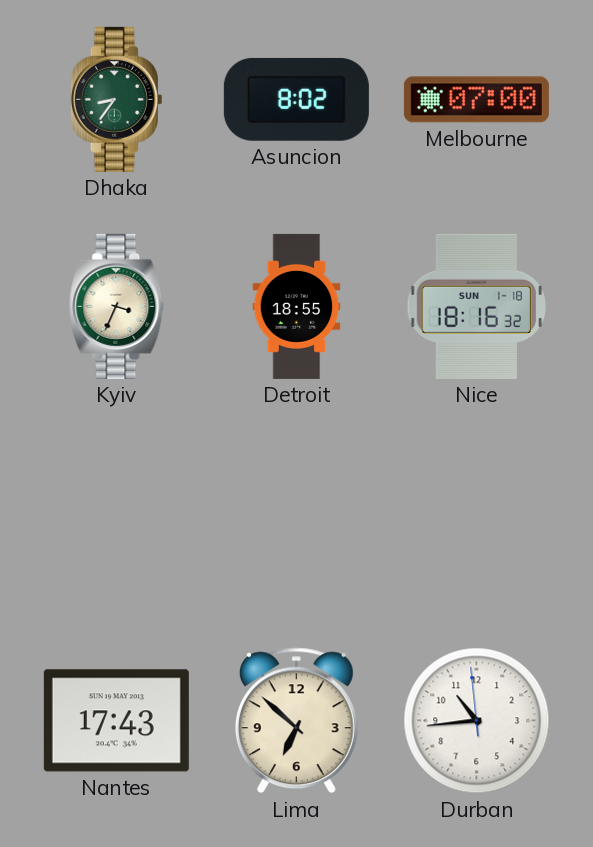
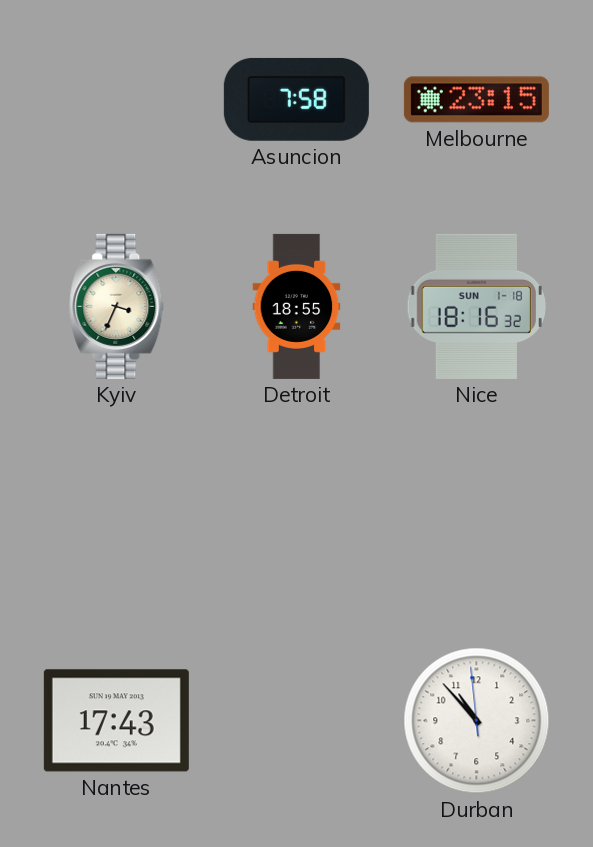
Dhaka: 8:36 -> none
Asuncion: 8:02 -> 7:58
Melbourne: 07:00 -> 23:15
Lima: 6:52 -> none
Durban: 10:43 -> 10:52
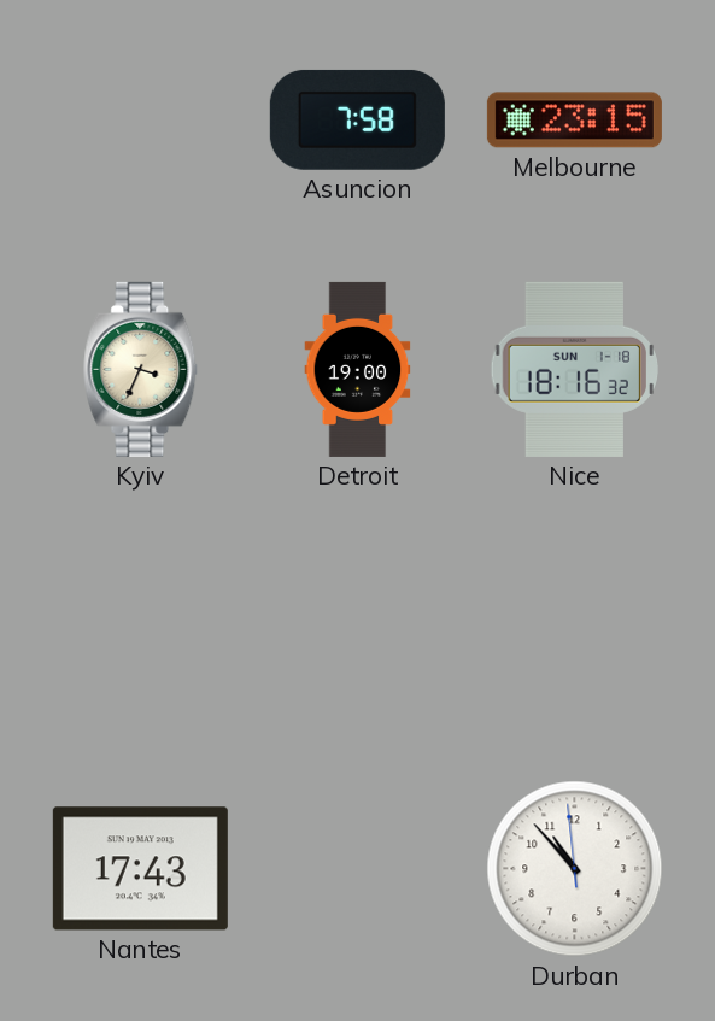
Detroit: 18:55 -> 19:00
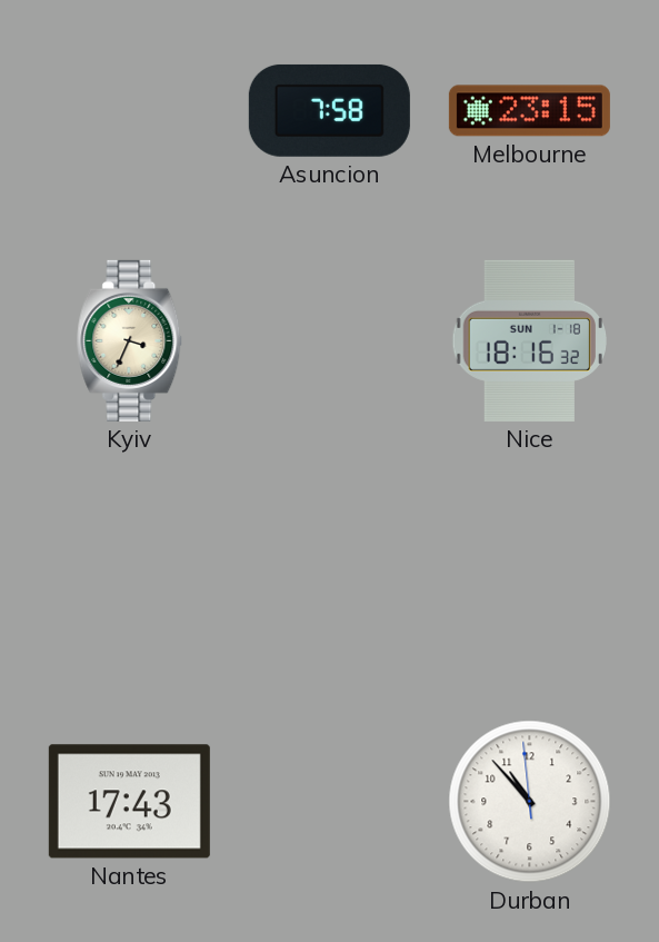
Detroit: 19:00 -> none
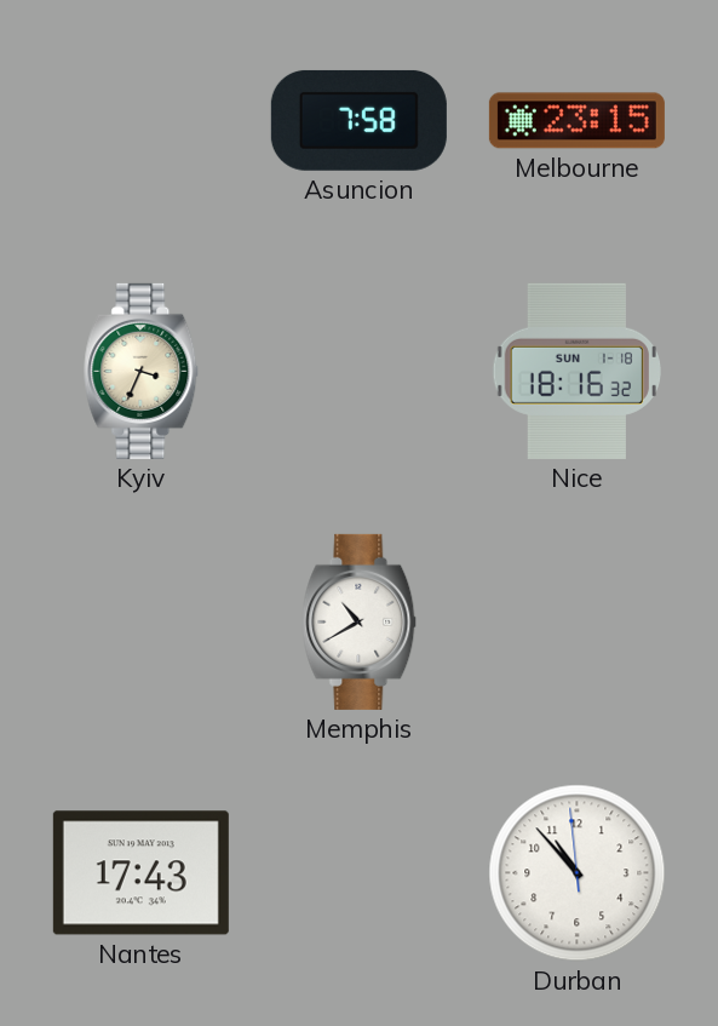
Memphis: none -> 10:40
